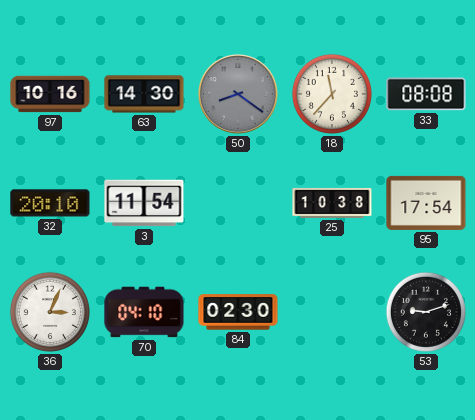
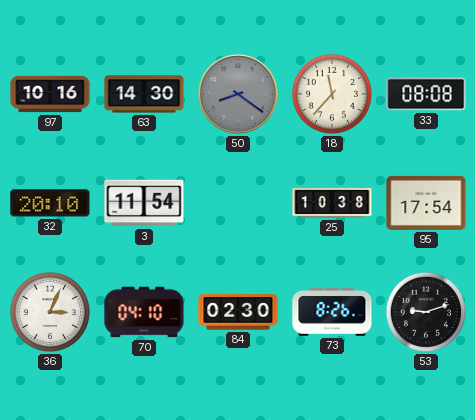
73: none -> 8:26
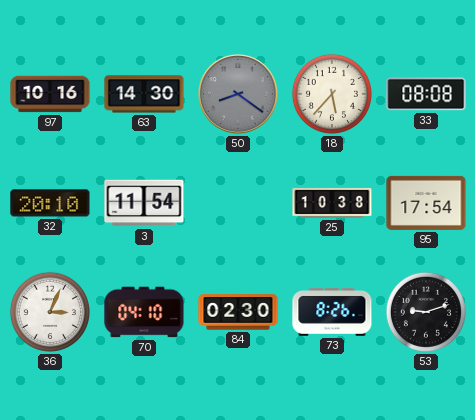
18: 11:37 -> 5:37
